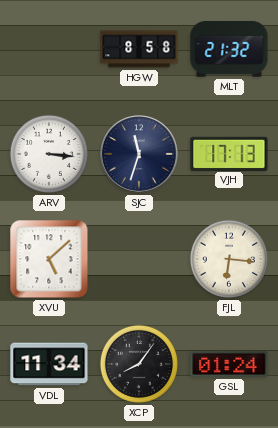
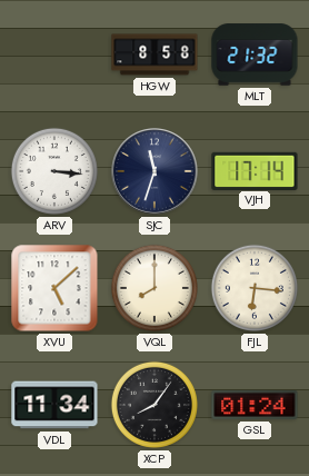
VJH: 17:13 -> 17:14
VQL: none -> 8:00
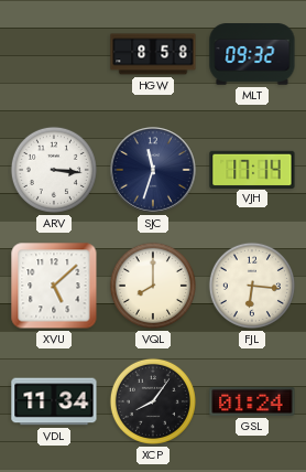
MLT: 21:32 -> 09:32
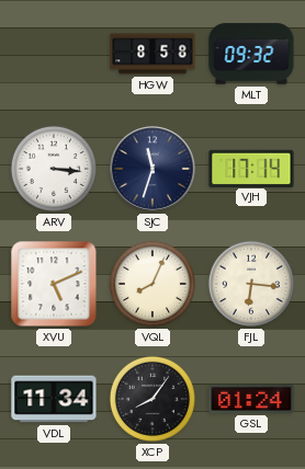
XVU: 5:08 -> 5:11
VQL: 8:00 -> 8:04
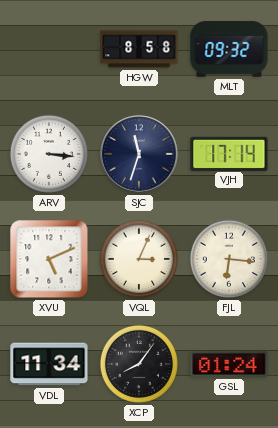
VQL: 8:04 -> 3:04
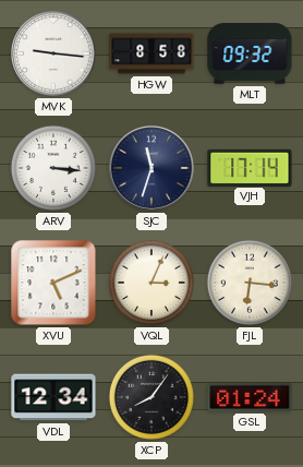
MVK: none -> 9:16
VDL: 11:34 -> 12:34
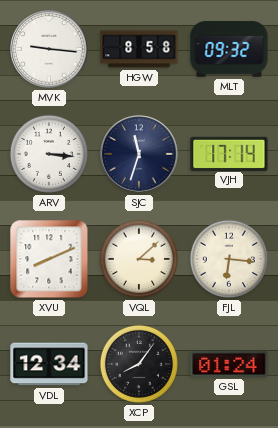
XVU: 5:11 -> 8:11
VQL: 3:04 -> 3:08
